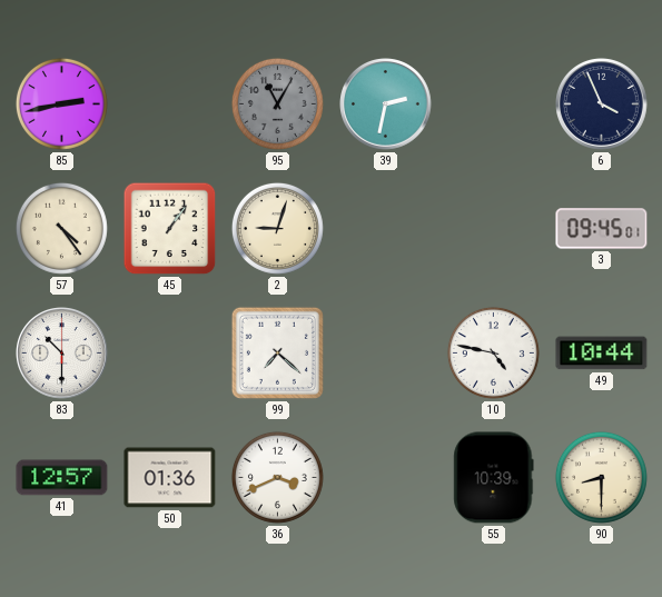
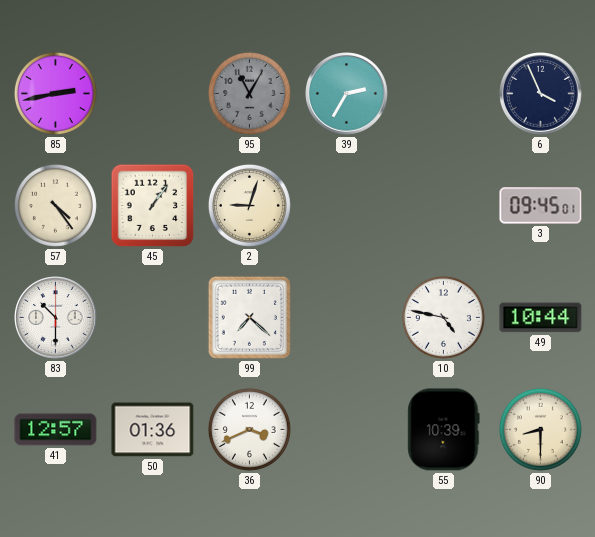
39: 2:32 -> 2:35
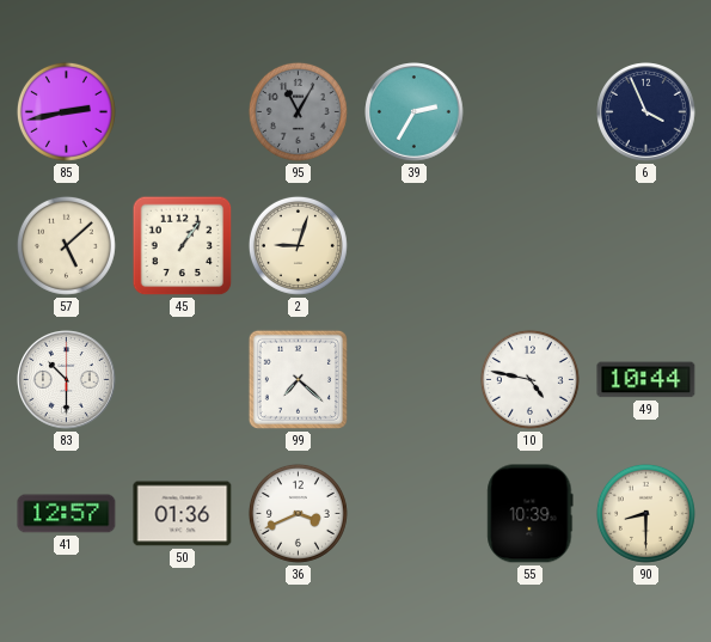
57: 4:24 -> 5:08
3: 09:45 -> none
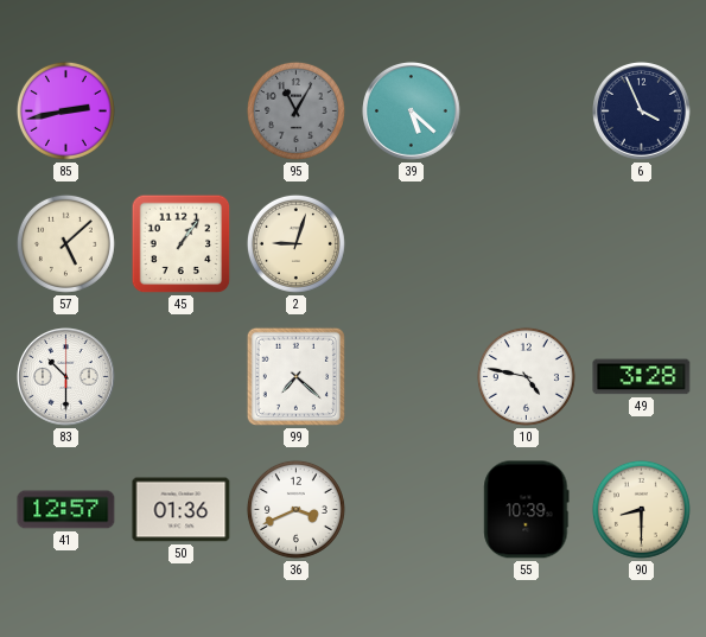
39: 2:35 -> 5:22
49: 10:44 -> 3:28
